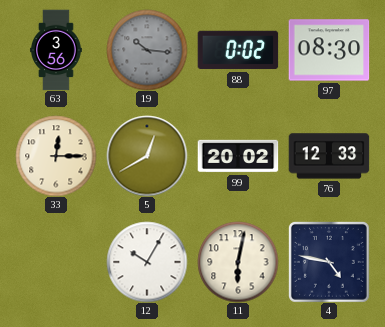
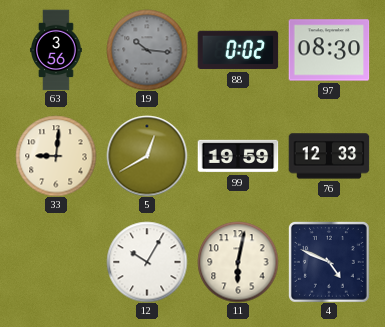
33: 12:15 -> 9:01
99: 20:02 -> 19:59
4: 4:47 -> 4:49
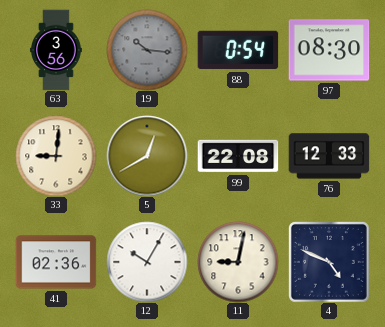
88: 0:02 -> 0:54
99: 19:59 -> 22:08
41: none -> 02:36
11: 6:02 -> 9:02
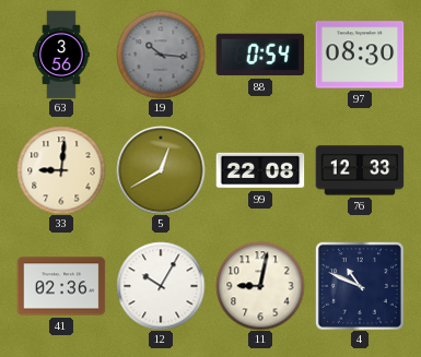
4: 4:49 -> 10:49
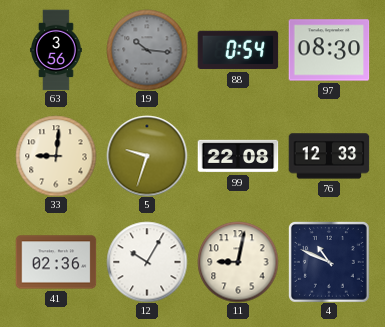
5: 12:40 -> 9:33
